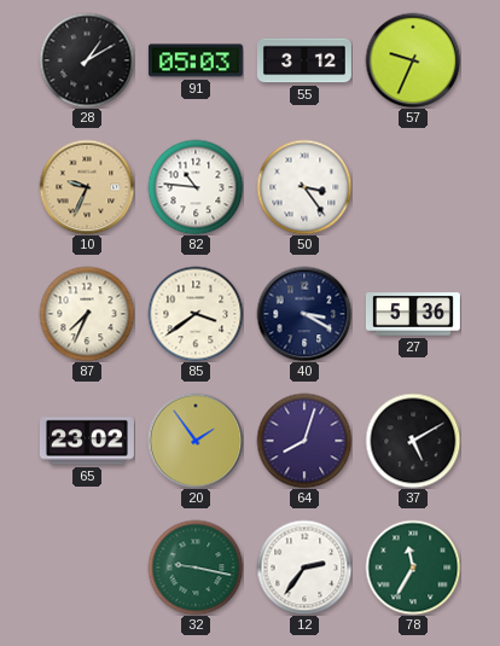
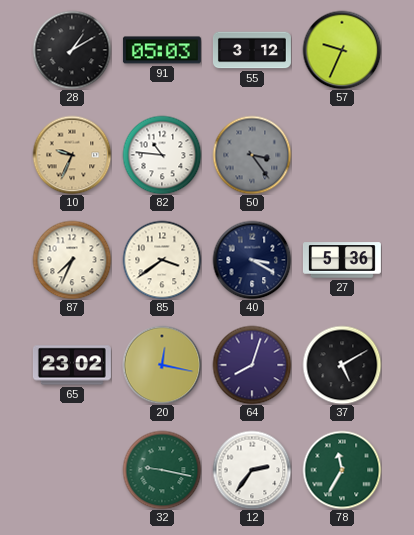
50 dial: white -> grey
20: 1:54 -> 12:17
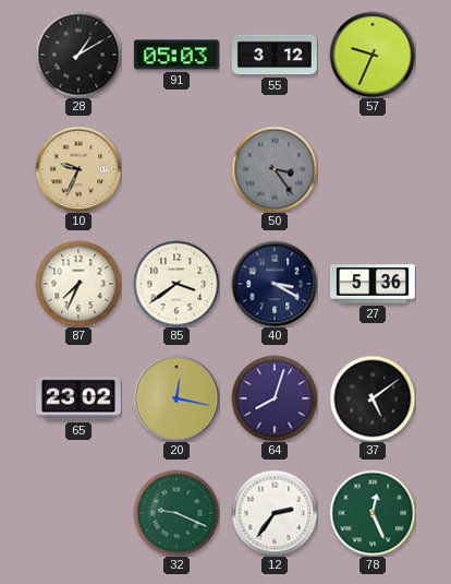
82: 10:46 -> none
37: 5:10 -> 5:09
32: 9:17 -> 9:19
78: 11:35 -> 12:26
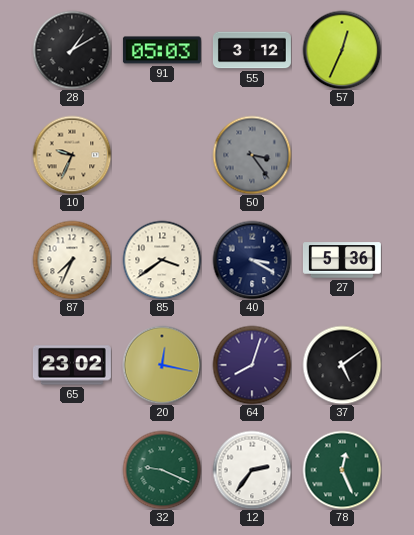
57: 9:34 -> 12:34
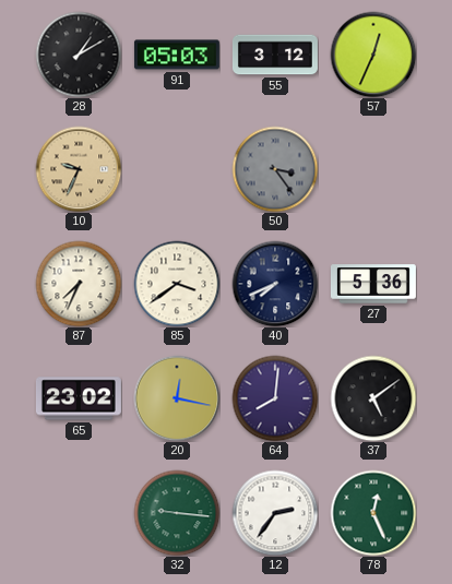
40: 3:20 -> 7:41
64: 8:03 -> 8:01
32: 9:19 -> 9:16
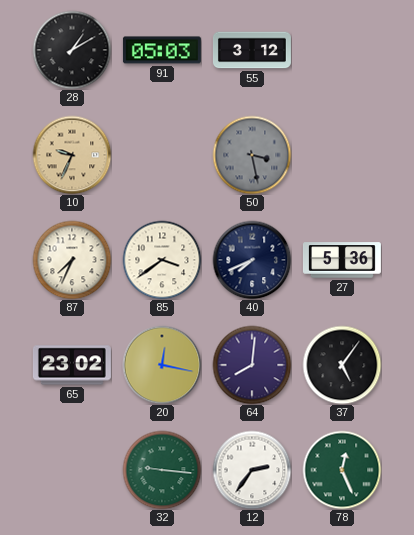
57: 12:34 -> none
50: 3:24 -> 3:28
37: 5:09 -> 5:06
